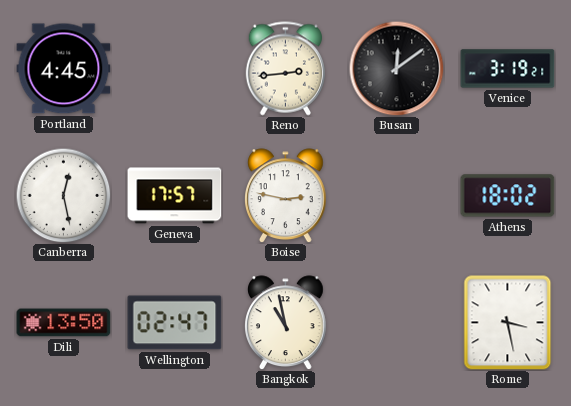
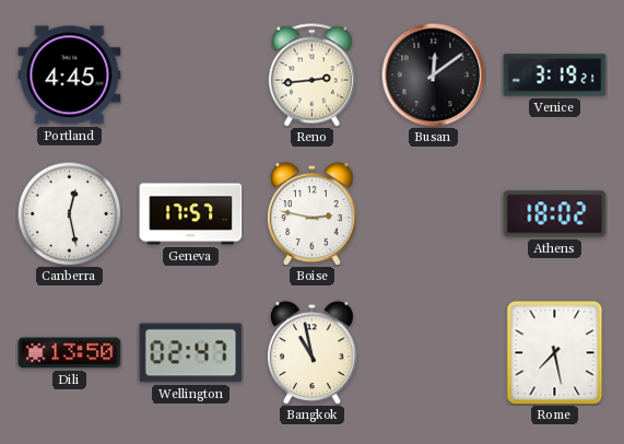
Rome: 3:28 -> 7:28
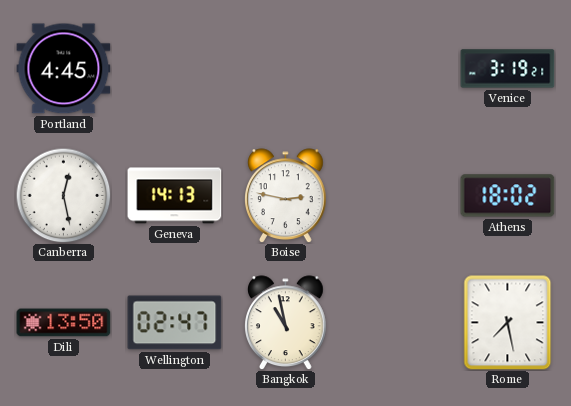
Reno: 2:44 -> none
Busan: 12:09 -> none
Geneva: 17:57 -> 14:13
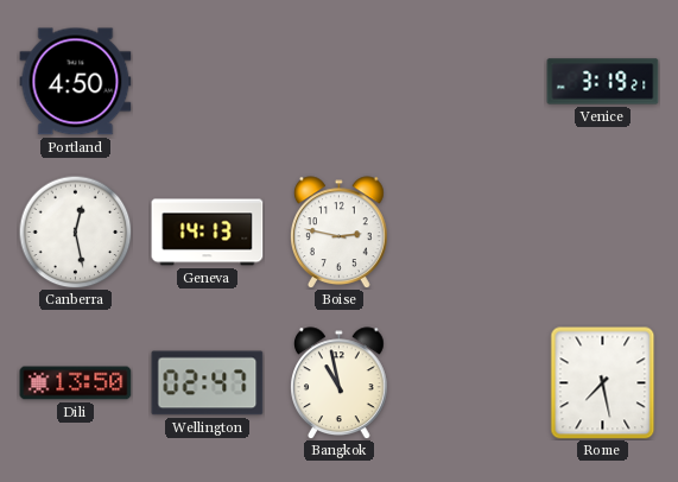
Portland: 4:45 -> 4:50
Athens: 18:02 -> none
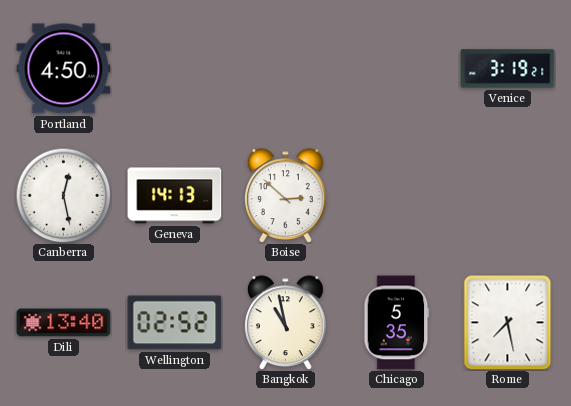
Boise: 2:47 -> 2:52
Dili: 13:50 -> 13:40
Wellington: 02:47 -> 02:52
Chicago: none -> 5:35
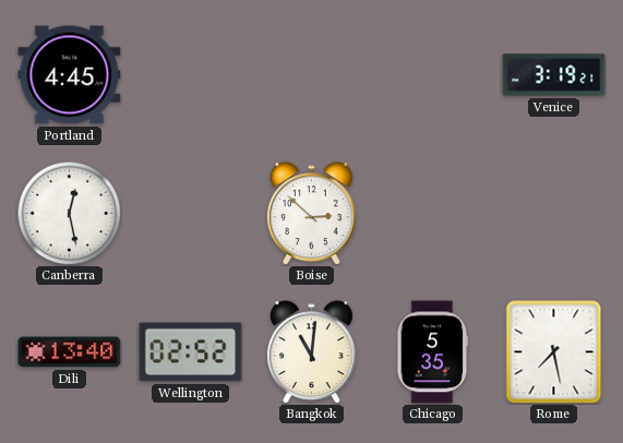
Portland: 4:50 -> 4:45
Geneva: 14:13 -> none
Bangkok: 10:58 -> 11:01
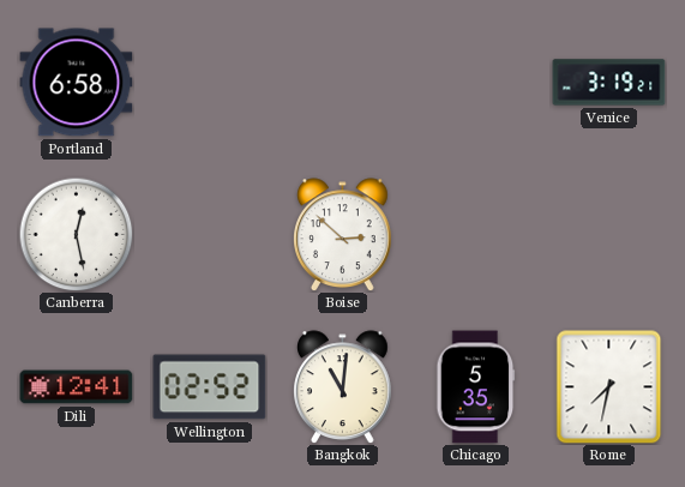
Portland: 4:45 -> 6:58
Dili: 13:40 -> 12:41
Rome: 7:28 -> 7:32
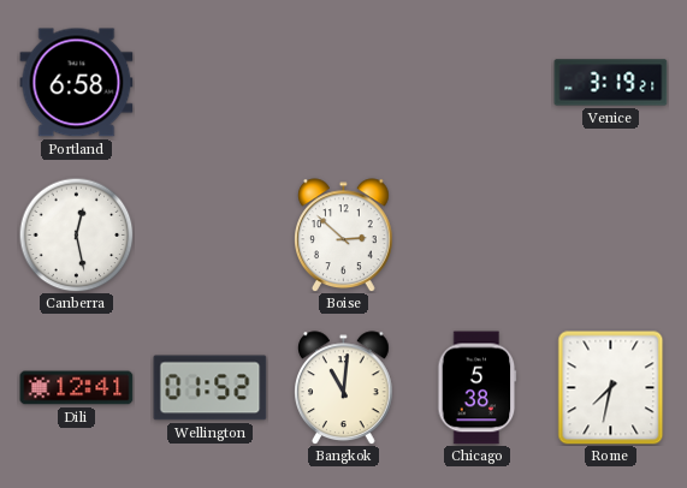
Wellington: 02:52 -> 01:52
Chicago: 5:35 -> 5:38
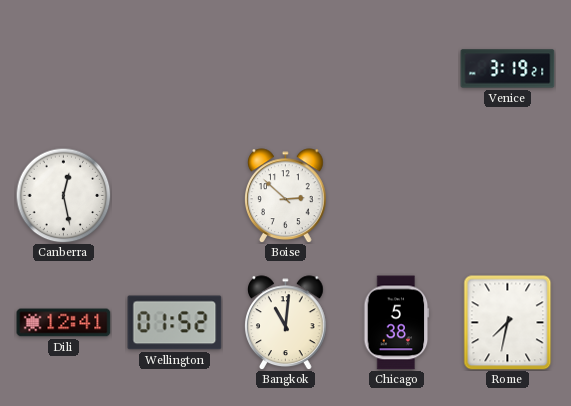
Portland: 6:58 -> none
